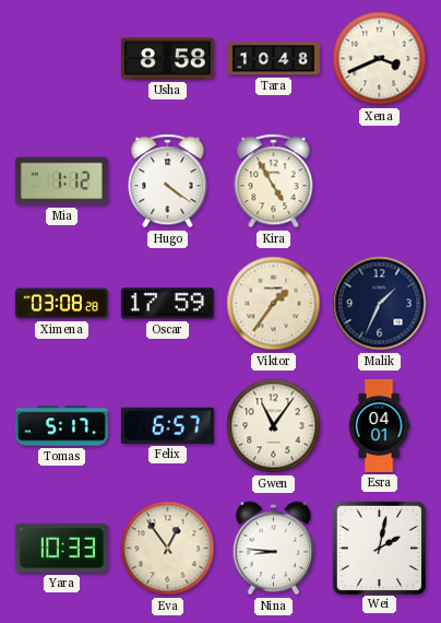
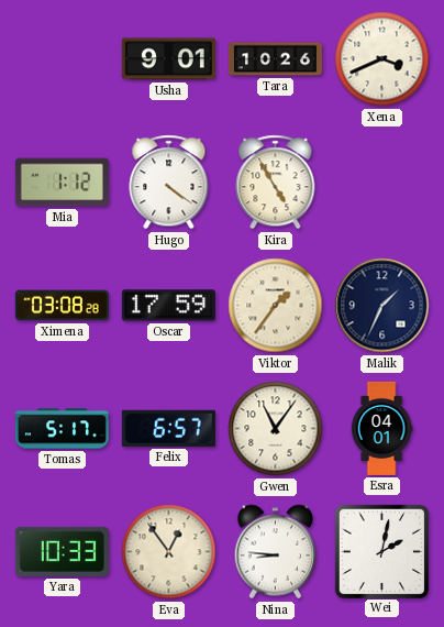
Usha: 8:58 -> 9:01
Tara: 10:48 -> 10:26
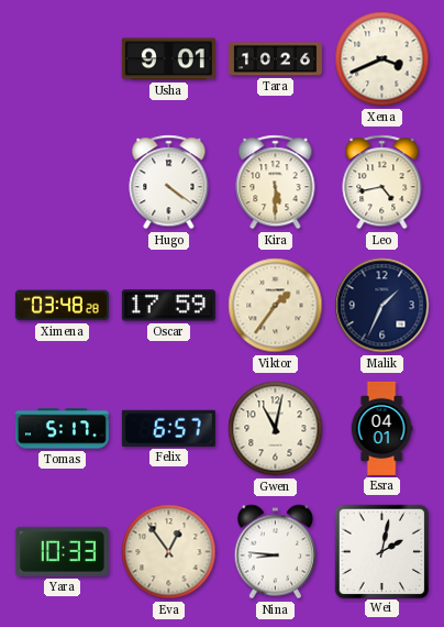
Mia: 1:12 -> none
Kira: 4:55 -> 5:30
Leo: none -> 4:43
Ximena: 03:08 -> 03:48
Gwen: 11:06 -> 11:02
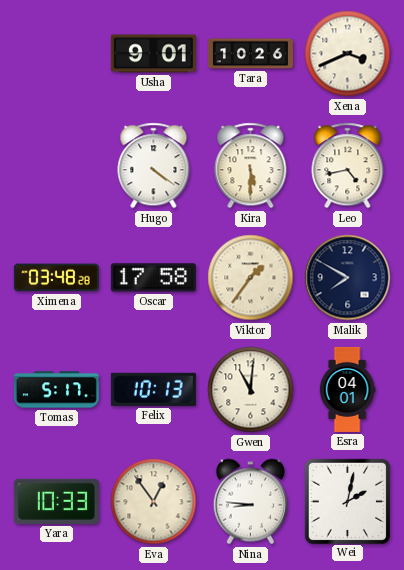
Oscar: 17:59 -> 17:58
Malik: 1:34 -> 7:50
Felix: 6:57 -> 10:13
Gwen: 11:02 -> 11:01
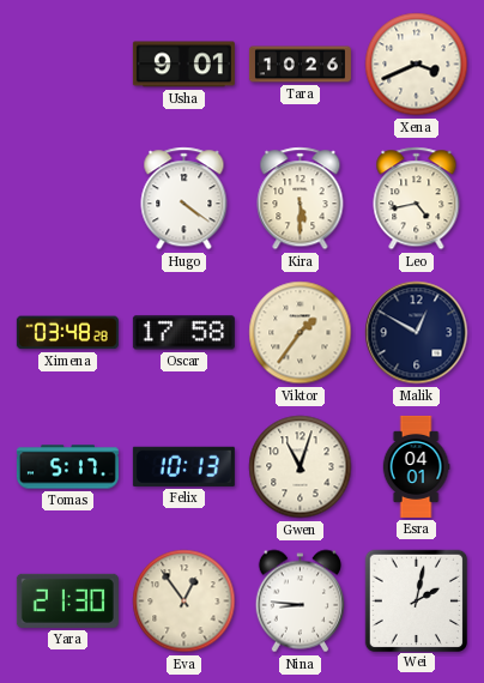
Malik: 7:50 -> 12:50
Gwen: 11:01 -> 11:03
Yara: 10:33 -> 21:30
